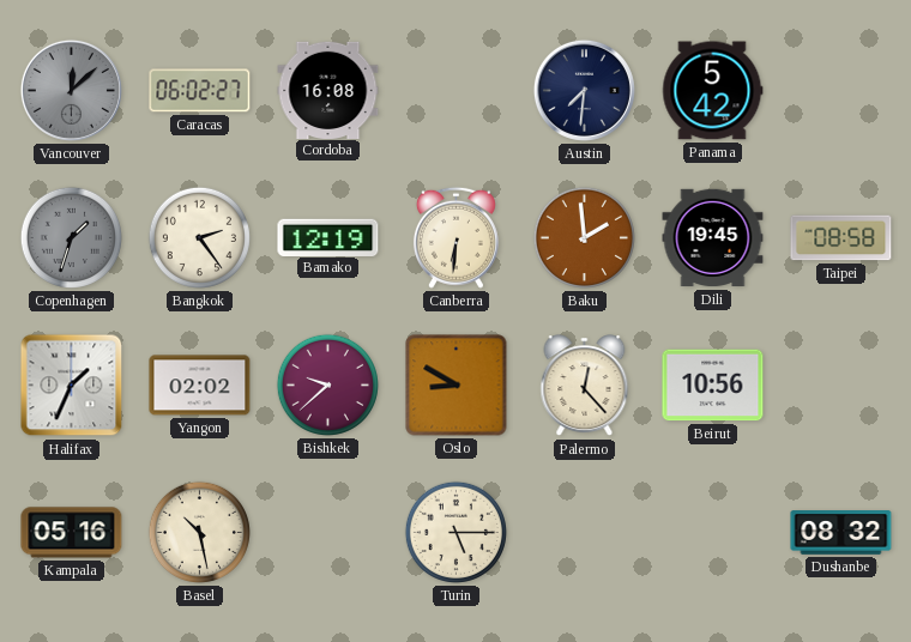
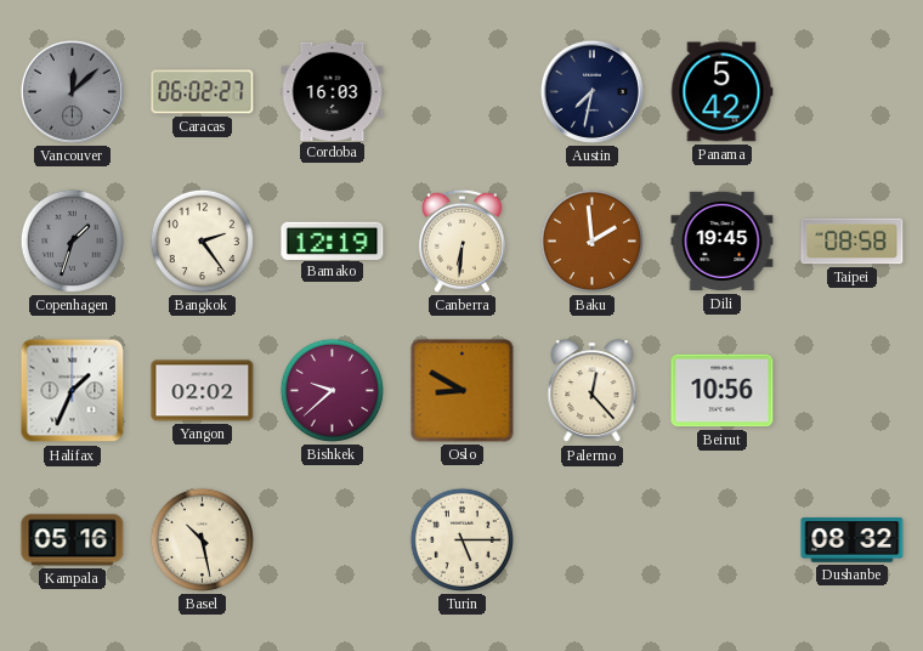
Cordoba: 16:08 -> 16:03
Austin: 7:31 -> 7:32
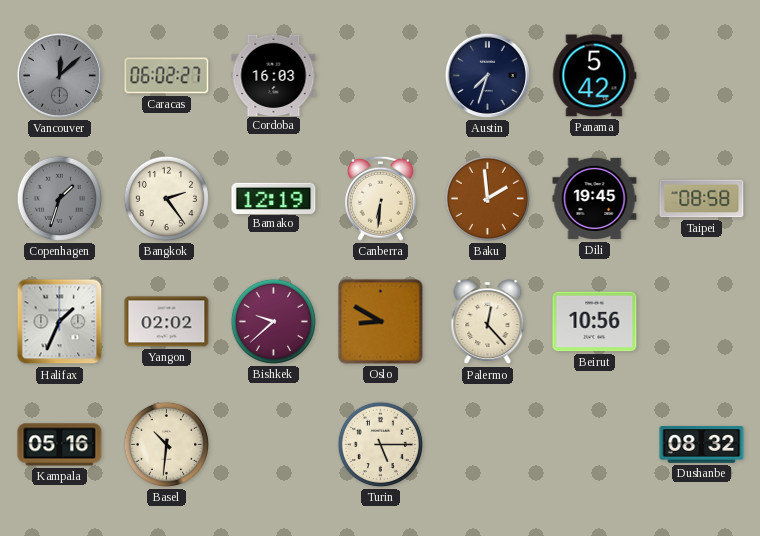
Austin: 7:32 -> 7:33
Basel: 10:28 -> 10:31
